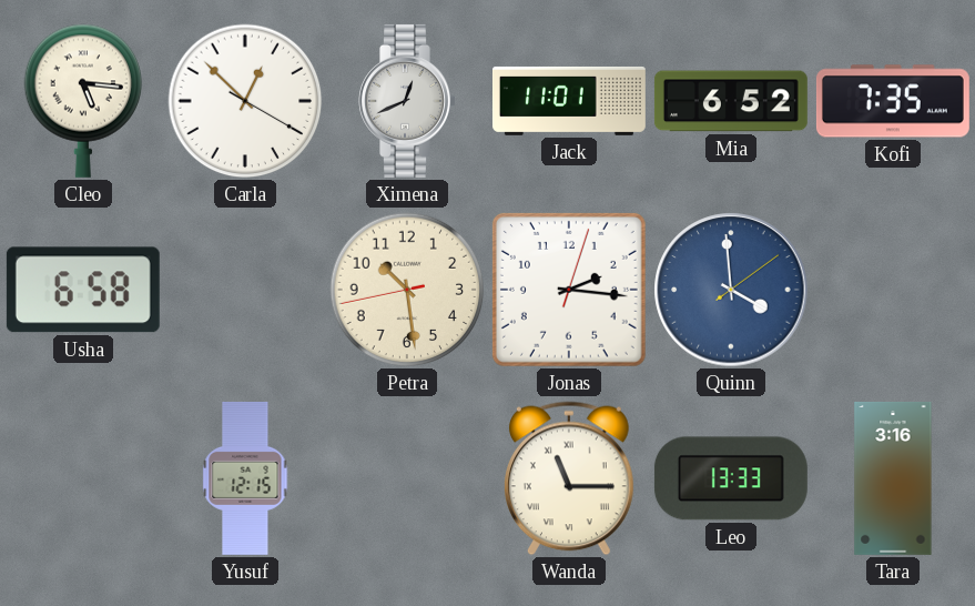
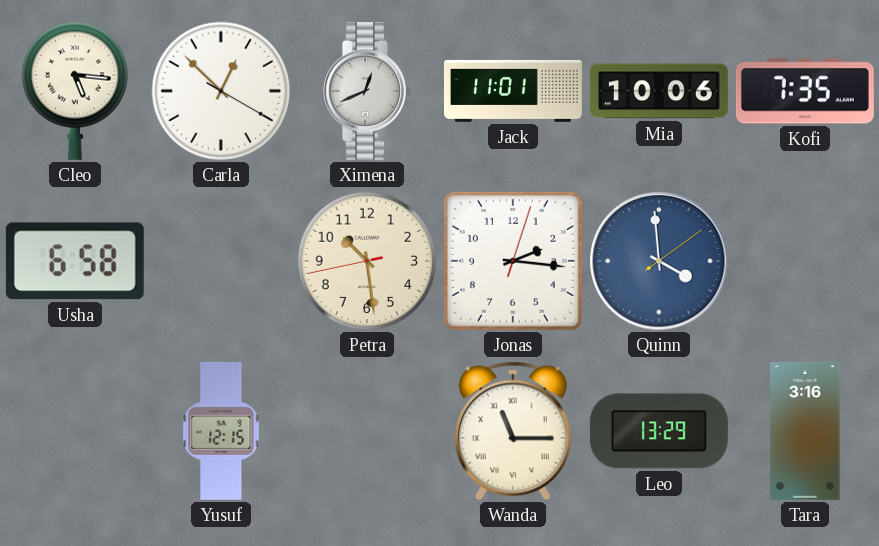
Mia: 6:52 -> 10:06
Leo: 13:33 -> 13:29
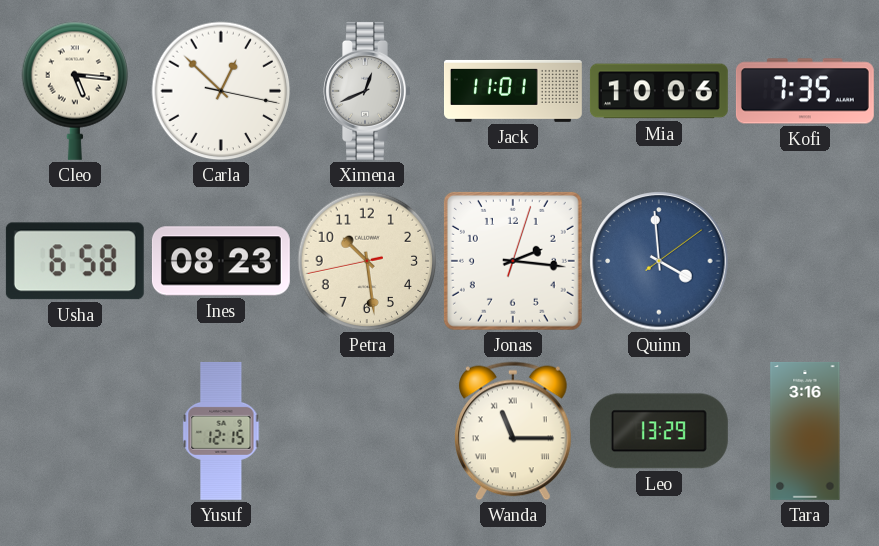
Carla: 12:52:20 -> 12:52:17
Ines: none -> 08:23
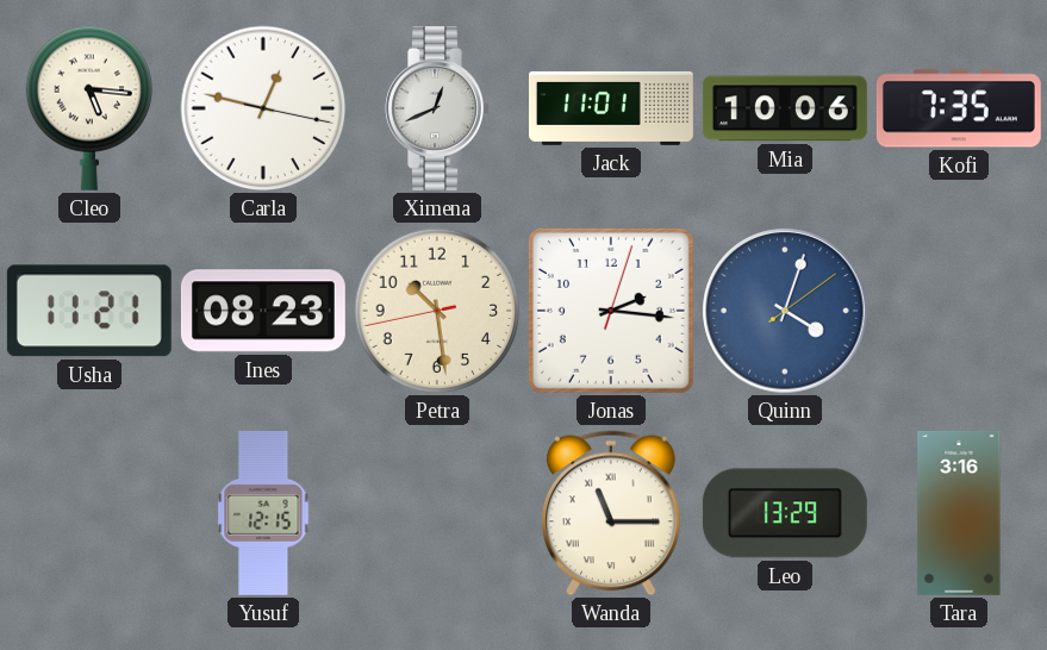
Carla: 12:52 -> 12:47
Usha: 6:58 -> 11:21
Quinn: 3:59 -> 4:03
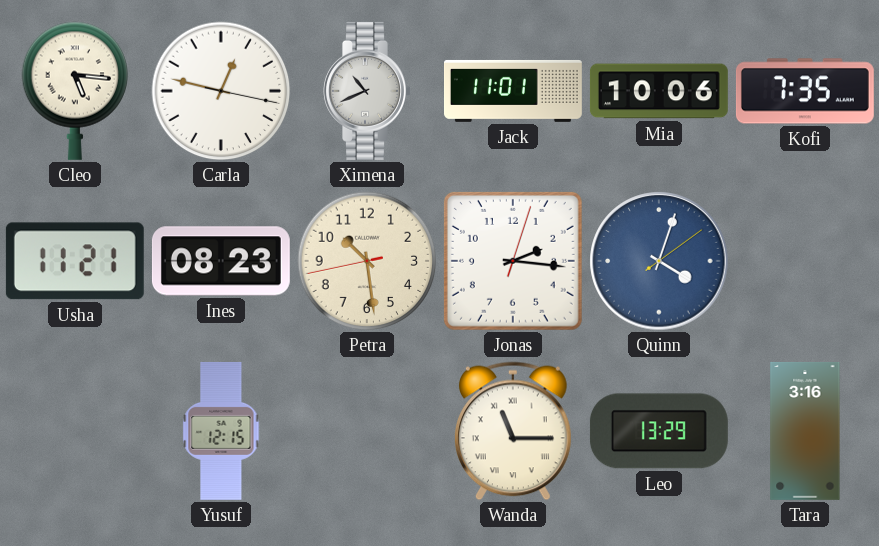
Ximena: 12:41 -> 10:41
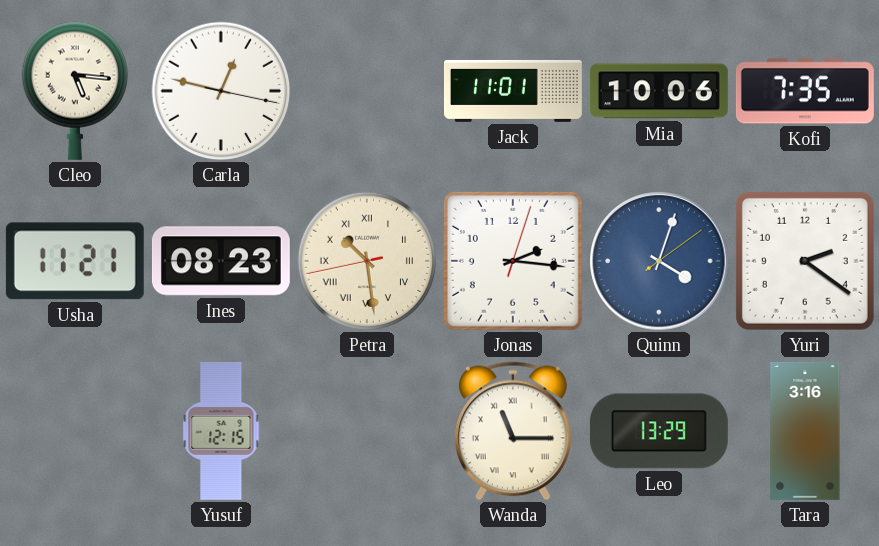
Ximena: 10:41 -> none
Petra numerals: Arabic -> Roman
Yuri: none -> 2:21
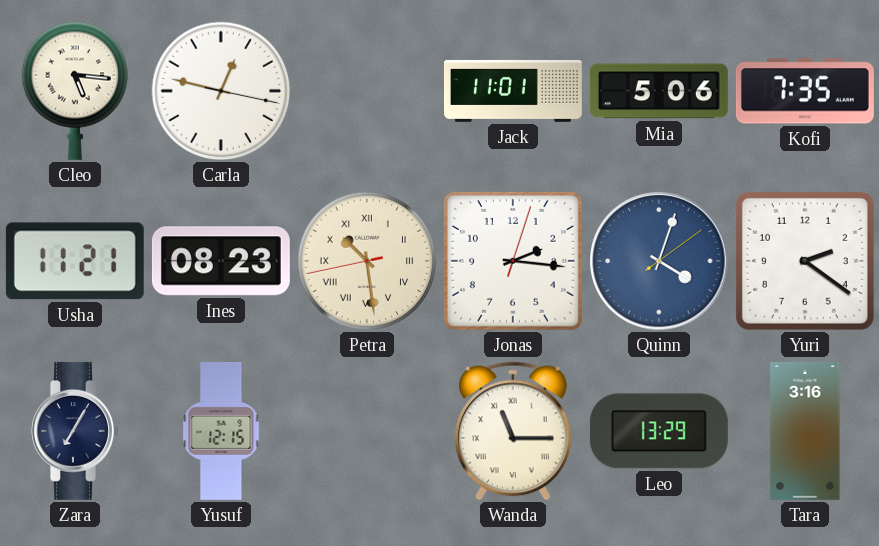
Mia: 10:06 -> 5:06
Zara: none -> 7:05
